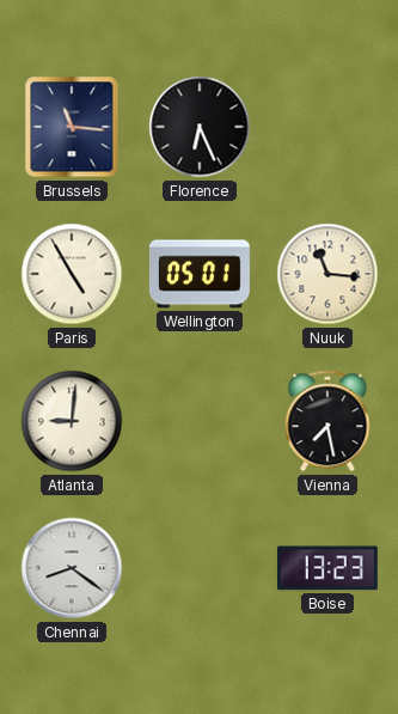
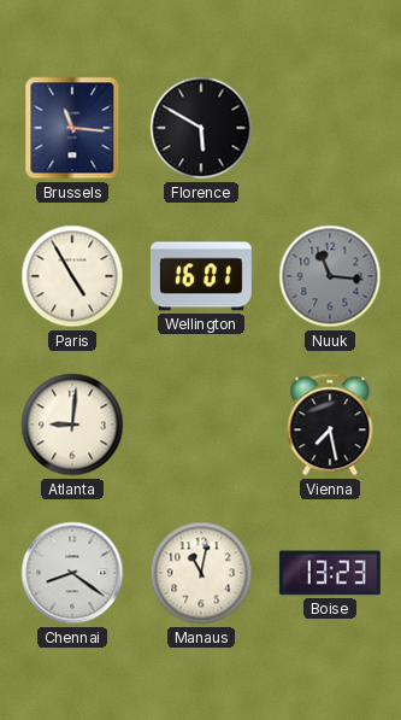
Florence: 6:26 -> 5:50
Wellington: 05:01 -> 16:01
Nuuk dial: cream -> grey
Manaus: none -> 11:02
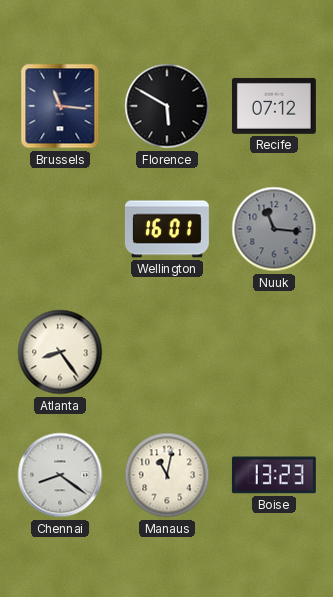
Recife: none -> 07:12
Paris: 4:55 -> none
Atlanta: 9:01 -> 8:24
Vienna: 7:28 -> none
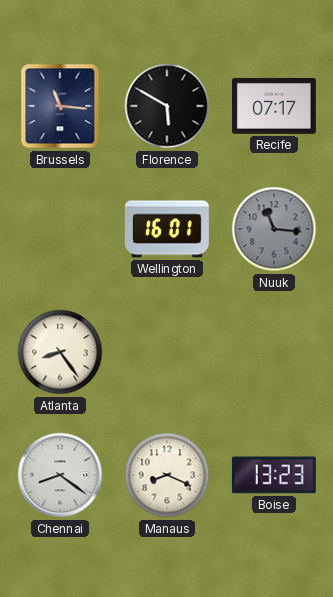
Recife: 07:12 -> 07:17
Manaus: 11:02 -> 8:19
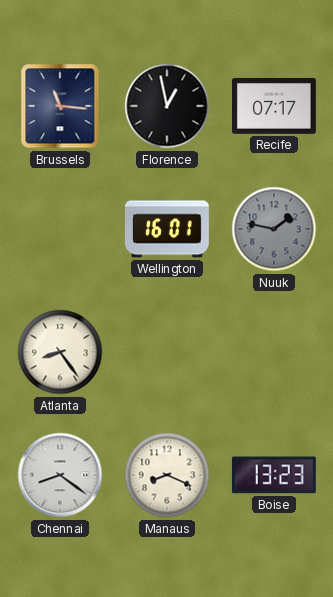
Florence: 5:50 -> 12:58
Nuuk: 11:16 -> 1:47
